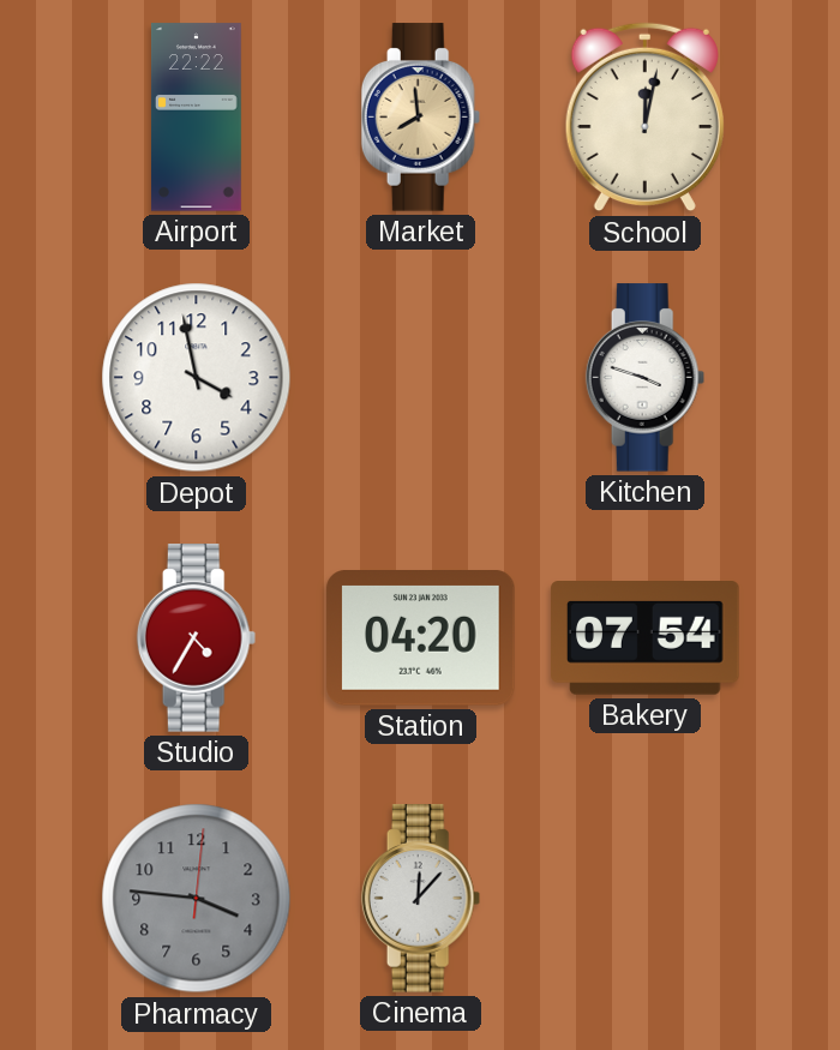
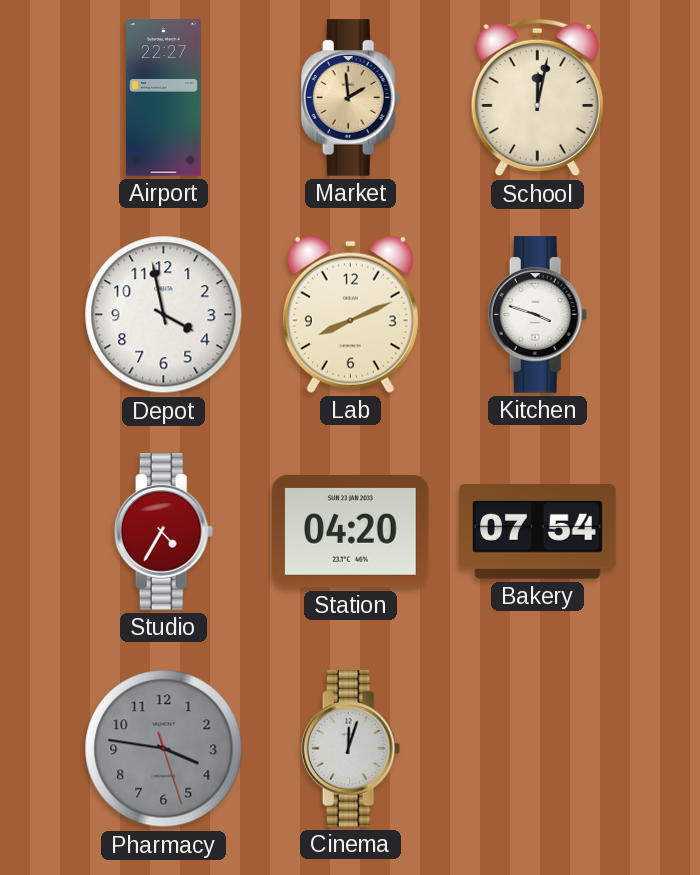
Airport: 22:22 -> 22:27
Market: 7:59 -> 1:59
Lab: none -> 8:11
Pharmacy: 3:46:01 -> 3:46:27
Cinema: 12:07 -> 12:03
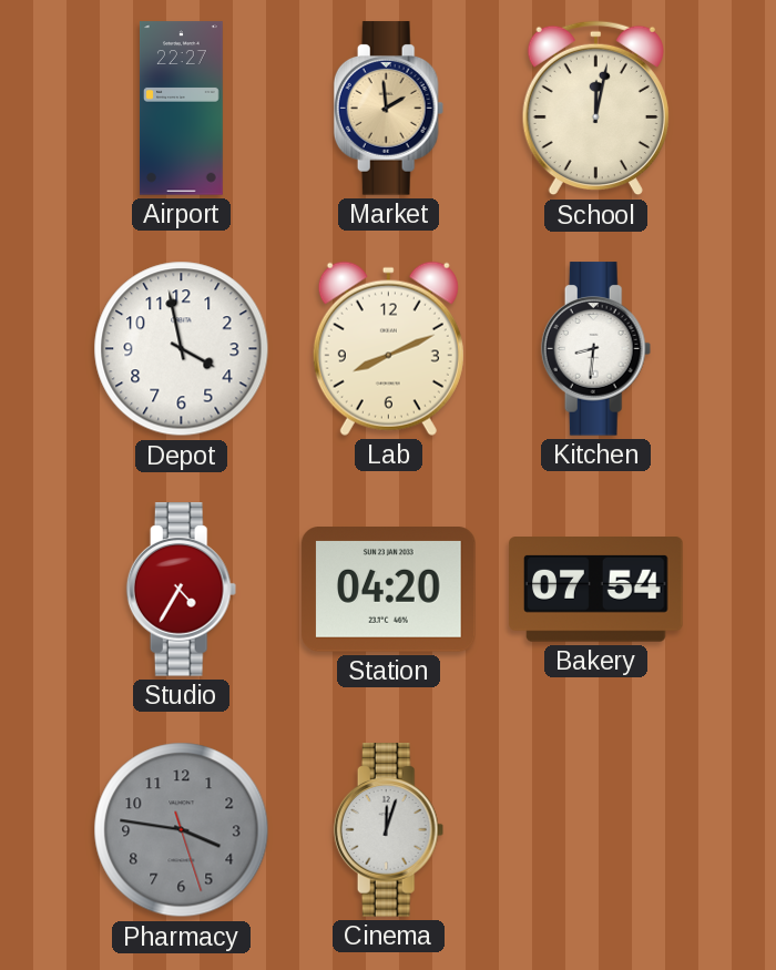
Kitchen: 3:48 -> 8:31
